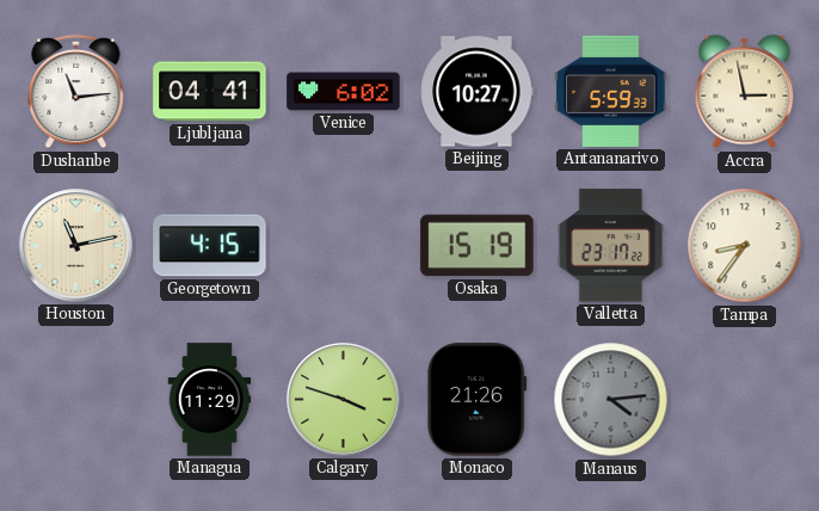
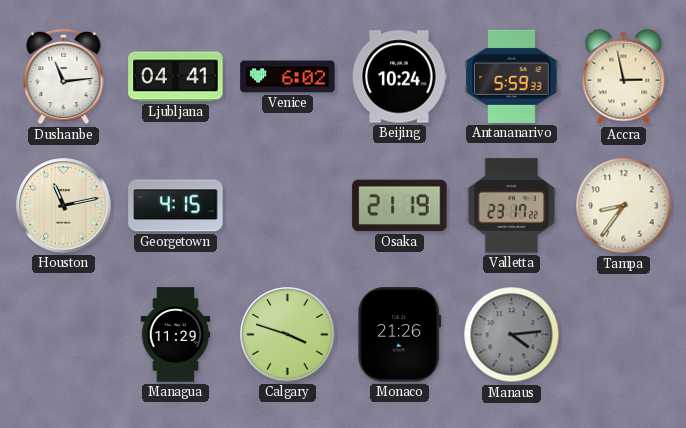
Beijing: 10:27 -> 10:24
Osaka: 15:19 -> 21:19
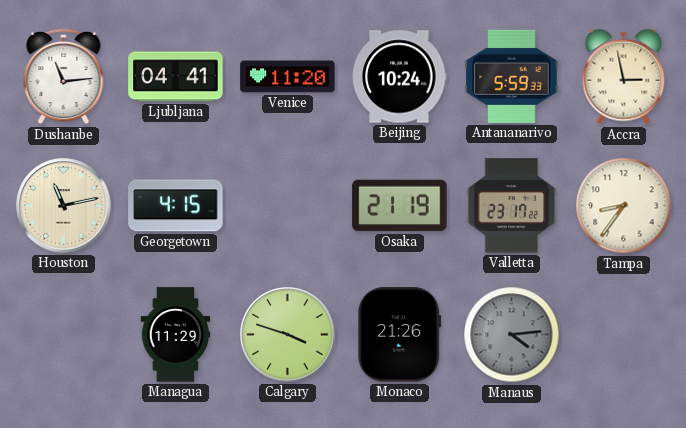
Venice: 6:02 -> 11:20
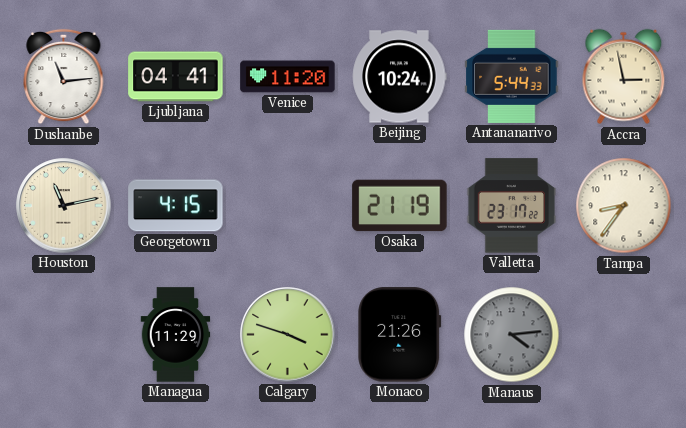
Antananarivo: 5:59 -> 5:44
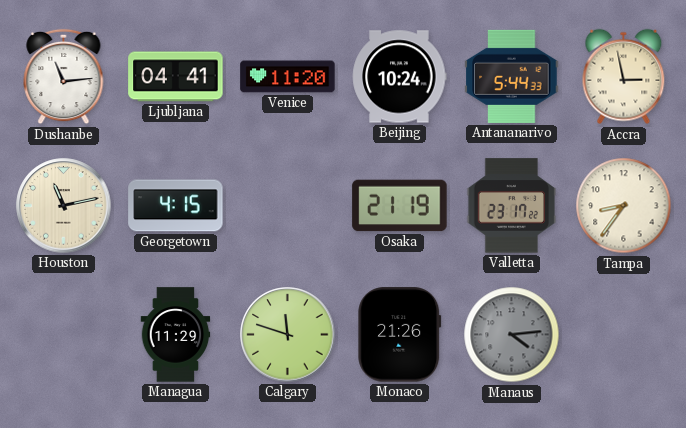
Calgary: 3:48 -> 11:48
